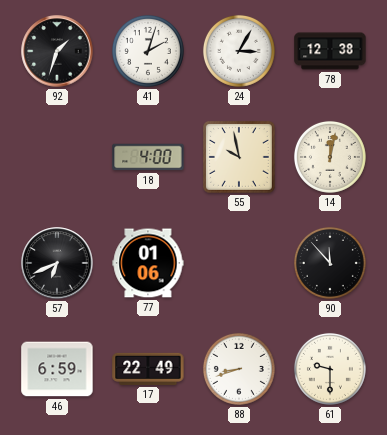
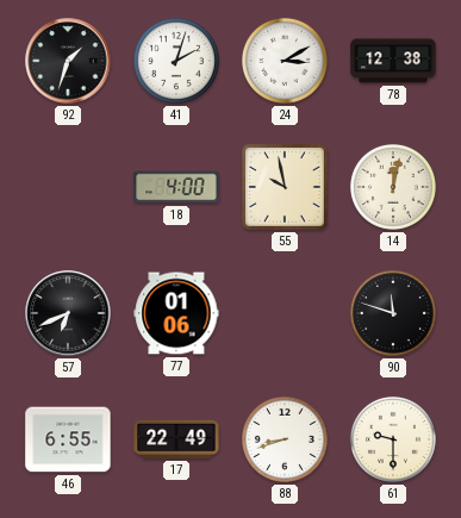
24: 3:05 -> 3:10
90: 11:53 -> 11:48
46: 6:59 -> 6:55
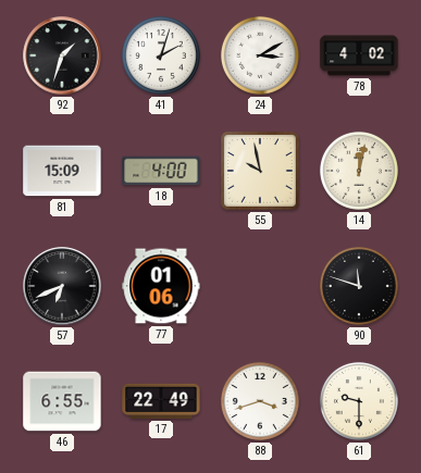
78: 12:38 -> 4:02
81: none -> 15:09
88: 8:42 -> 3:42
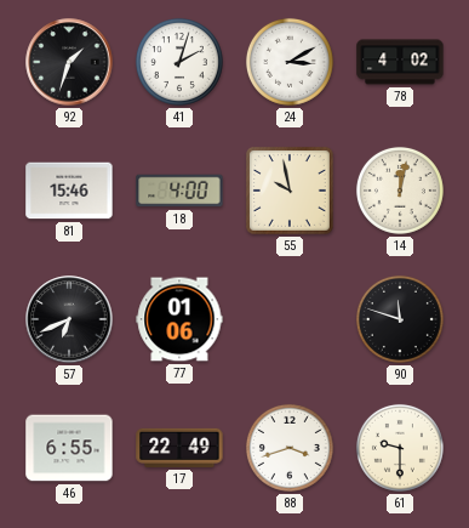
81: 15:09 -> 15:46
